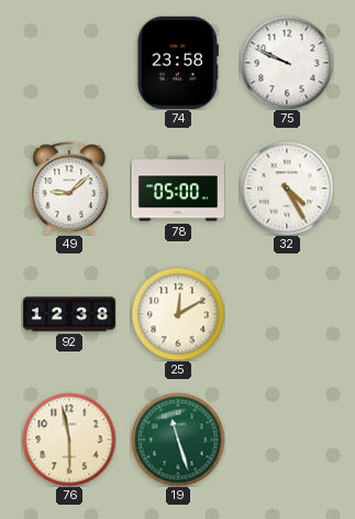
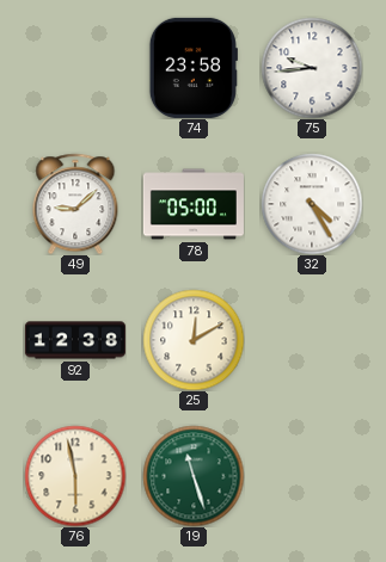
75: 9:49 -> 9:44
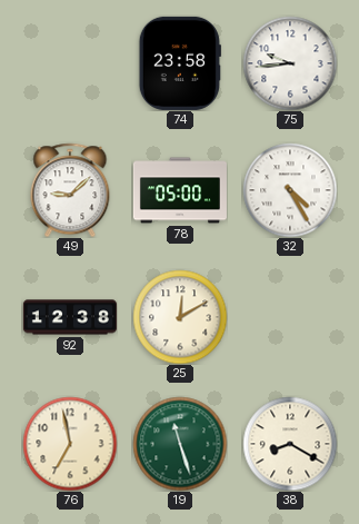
76: 5:58 -> 6:58
38: none -> 8:20
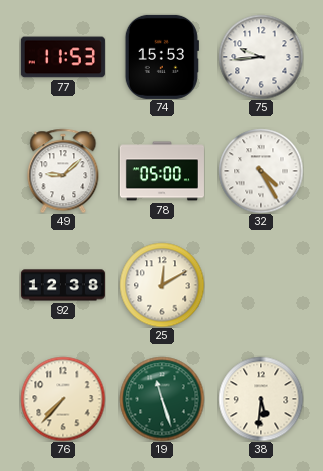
77: none -> 11:53
74: 23:58 -> 15:53
76: 6:58 -> 7:37
38: 8:20 -> 5:31
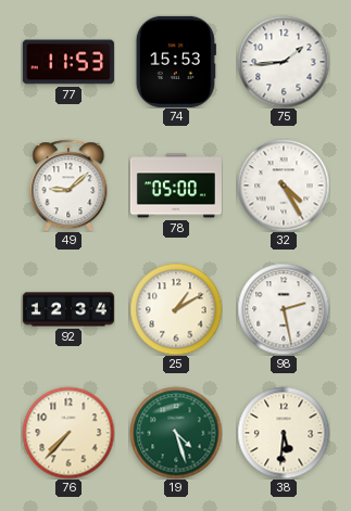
75: 9:44 -> 1:44
92: 12:38 -> 12:34
25: 12:10 -> 1:10
98: none -> 2:28
19: 11:27 -> 4:27
